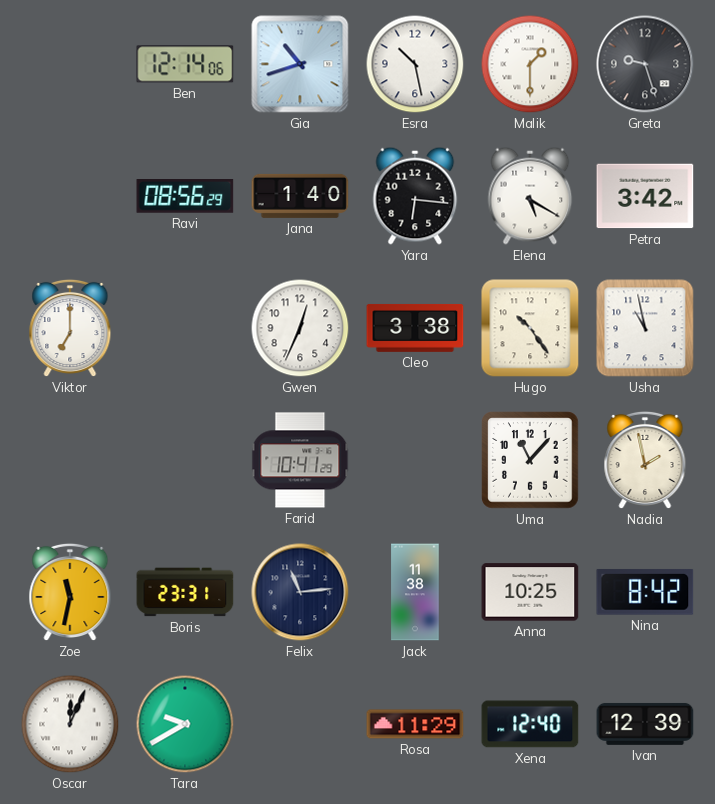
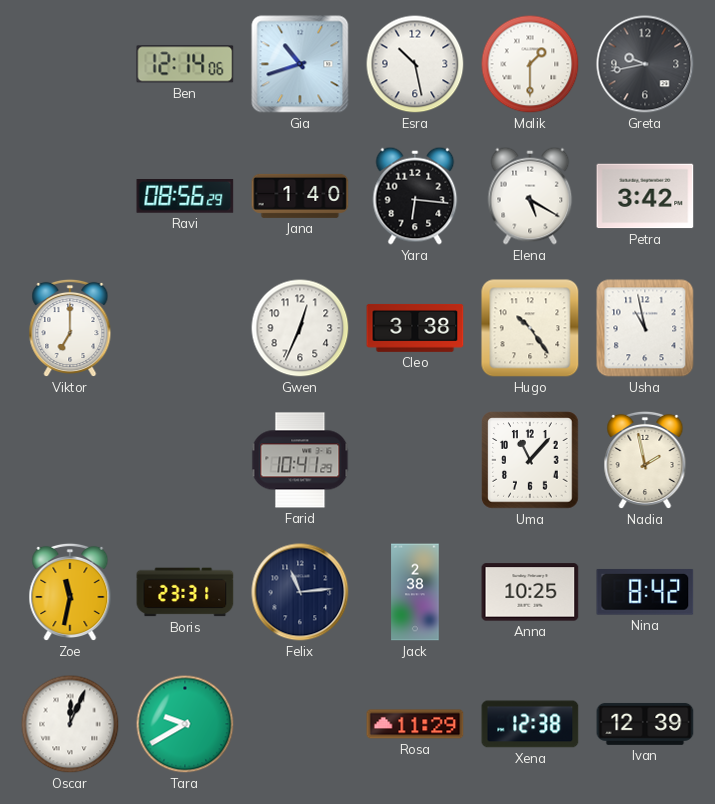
Greta: 9:27 -> 9:43
Jack: 11:38 -> 2:38
Xena: 12:40 -> 12:38
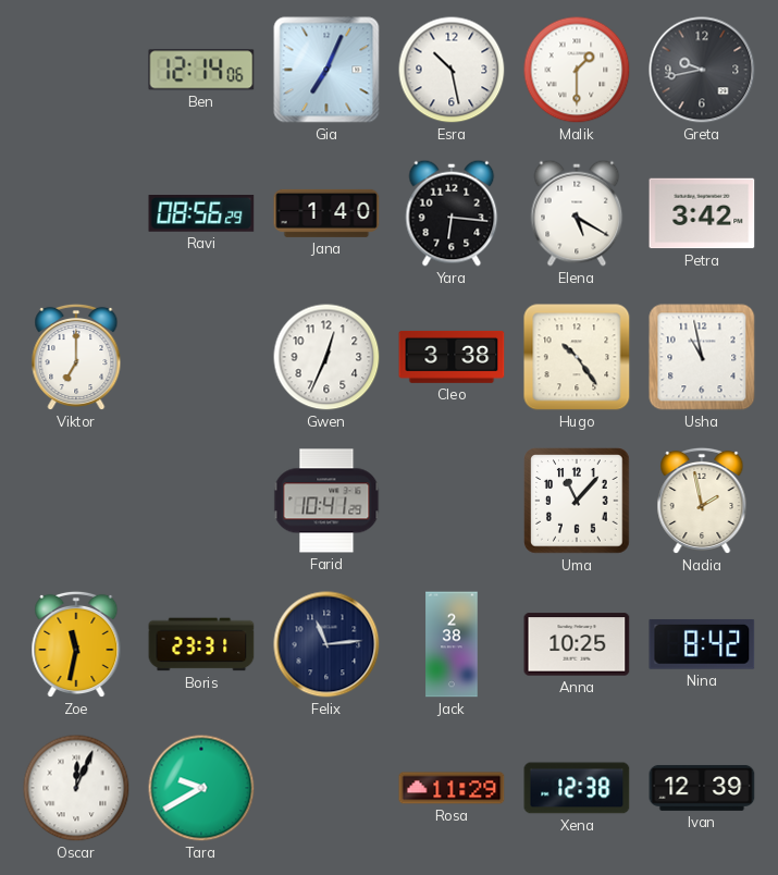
Gia: 10:42 -> 7:04
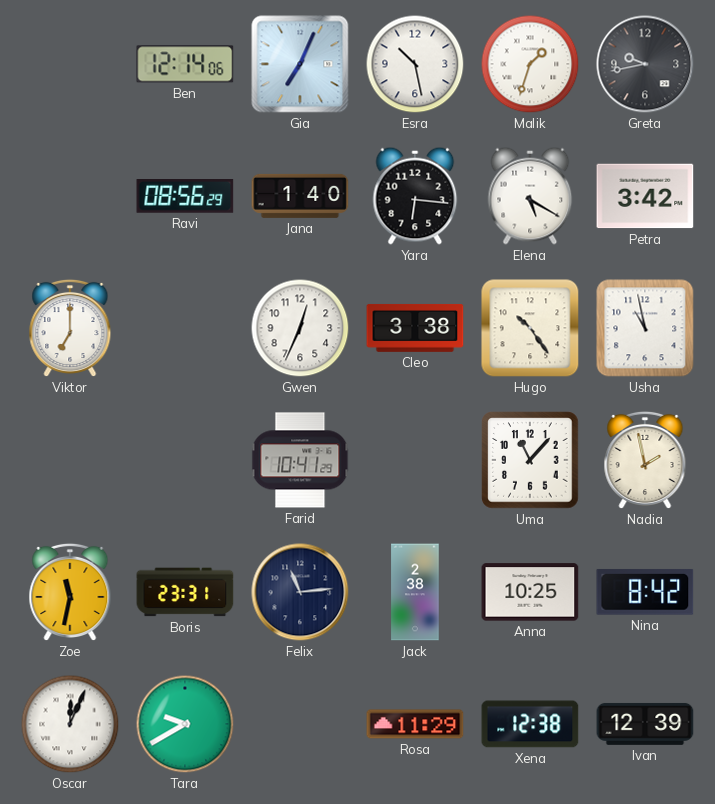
Malik: 1:30 -> 1:33
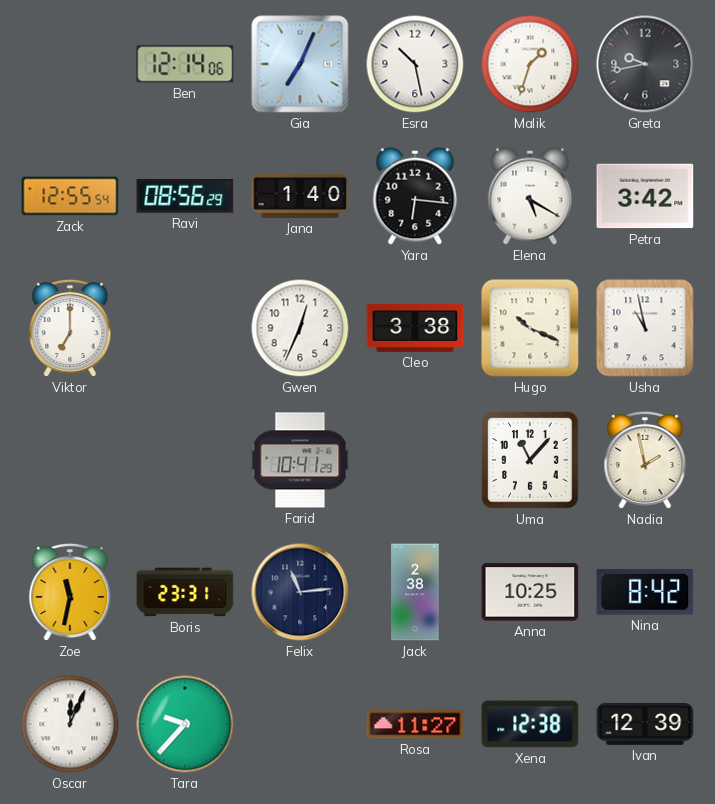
Zack: none -> 12:55
Hugo: 10:24 -> 10:19
Tara: 9:40 -> 9:37
Rosa: 11:29 -> 11:27
